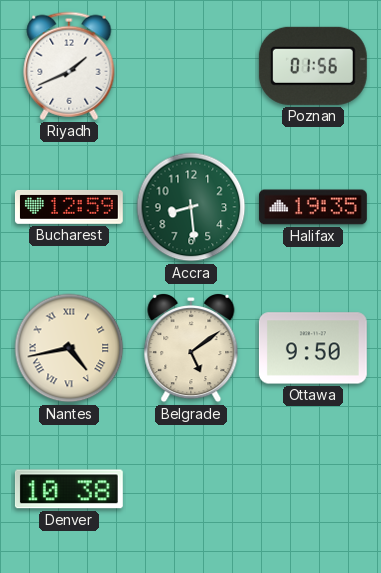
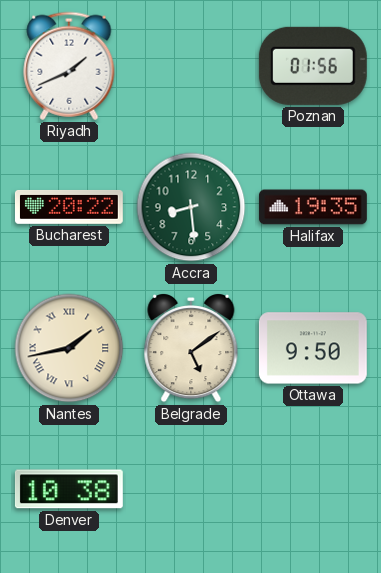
Bucharest: 12:59 -> 20:22
Nantes: 4:43 -> 1:43
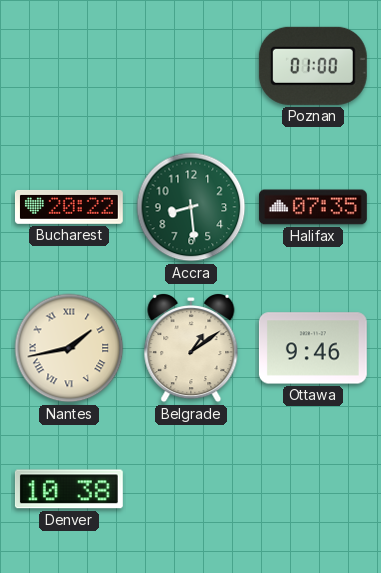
Riyadh: 1:41 -> none
Poznan: 01:56 -> 01:00
Halifax: 19:35 -> 07:35
Belgrade: 5:09 -> 1:09
Ottawa: 9:50 -> 9:46
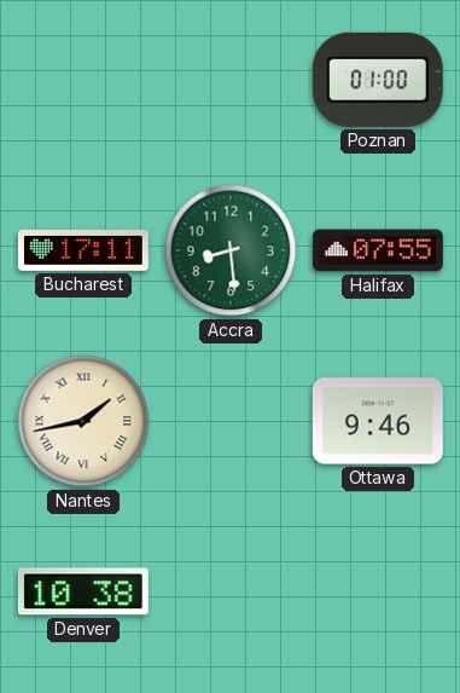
Bucharest: 20:22 -> 17:11
Halifax: 07:35 -> 07:55
Belgrade: 1:09 -> none
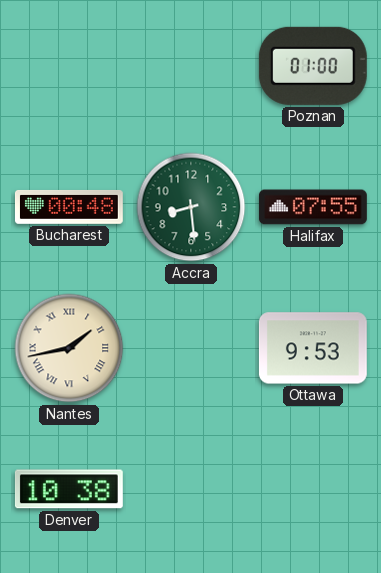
Bucharest: 17:11 -> 00:48
Ottawa: 9:46 -> 9:53
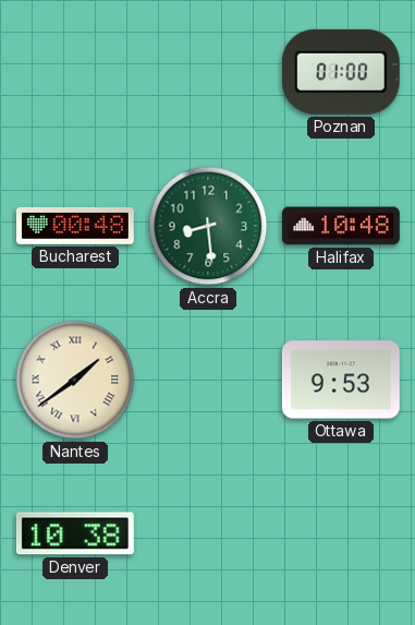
Halifax: 07:55 -> 10:48
Nantes: 1:43 -> 1:39
